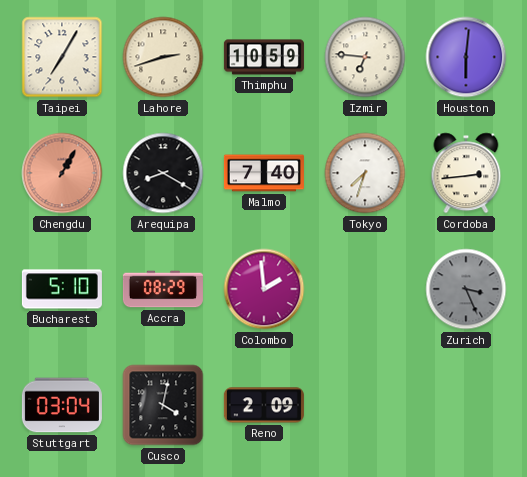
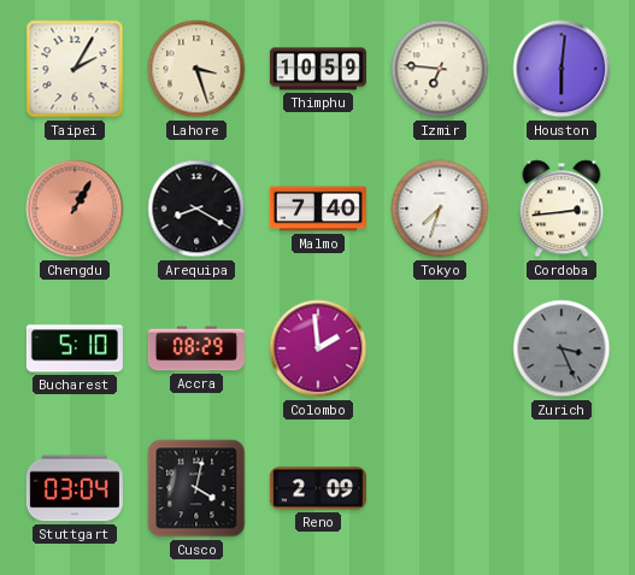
Taipei: 7:05 -> 2:05
Lahore: 2:42 -> 3:27
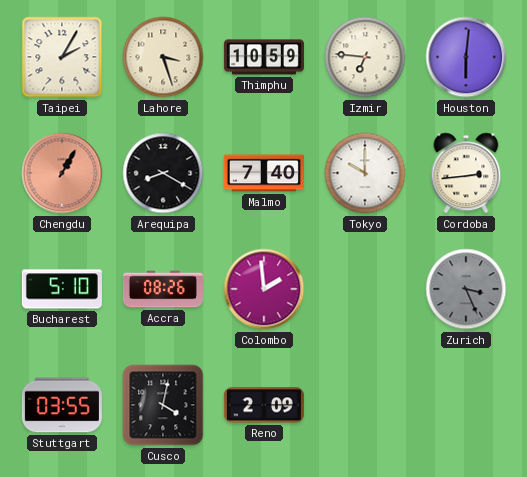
Tokyo: 7:33 -> 10:00
Accra: 08:29 -> 08:26
Stuttgart: 03:04 -> 03:55
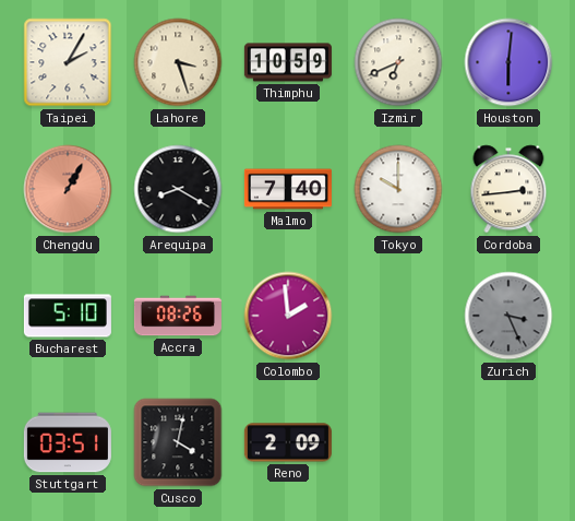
Izmir: 6:46 -> 6:41
Stuttgart: 03:55 -> 03:51
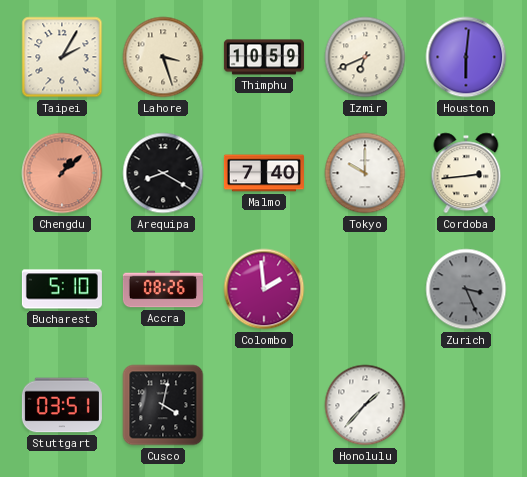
Chengdu: 1:05 -> 1:08
Reno: 2:09 -> none
Honolulu: none -> 1:37
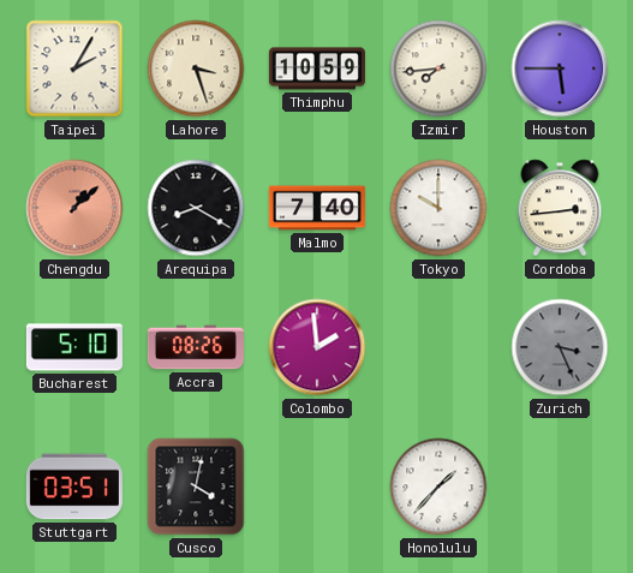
Izmir: 6:41 -> 7:44
Houston: 6:01 -> 5:45
